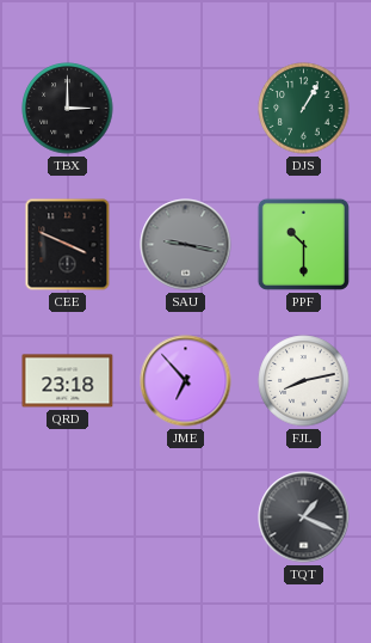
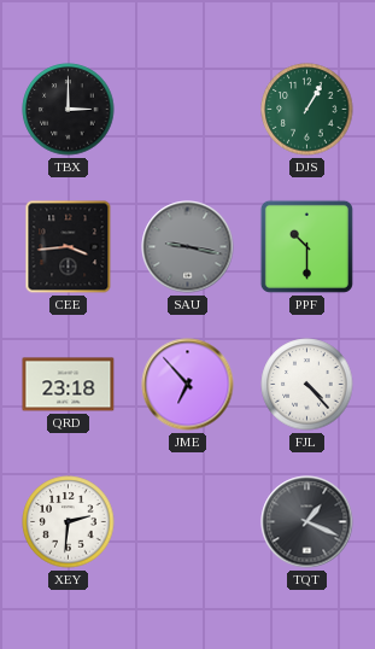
CEE: 3:49 -> 3:44
FJL: 8:13 -> 4:23
XEY: none -> 2:31
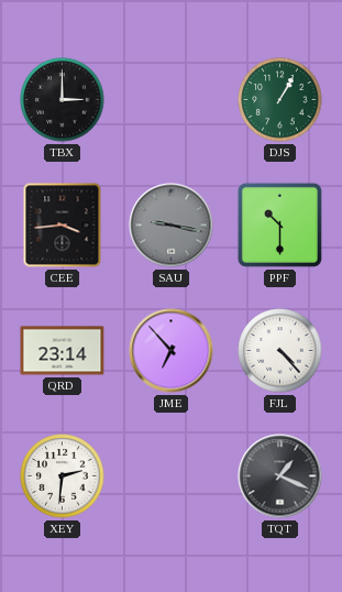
QRD: 23:18 -> 23:14
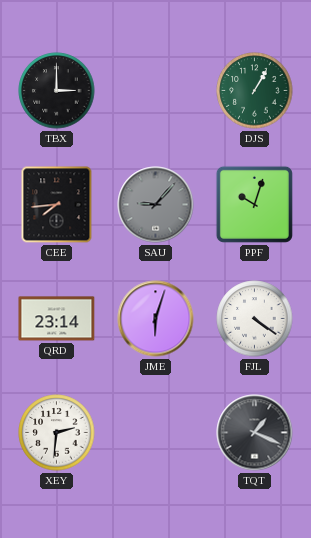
CEE: 3:44 -> 7:44
SAU: 9:17 -> 9:07
PPF: 10:30 -> 10:03
JME: 6:53 -> 6:03
FJL: 4:23 -> 4:21
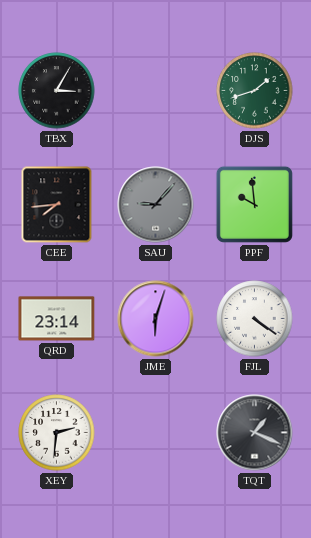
TBX: 3:00 -> 3:05
DJS: 1:05 -> 1:42
PPF: 10:03 -> 9:59
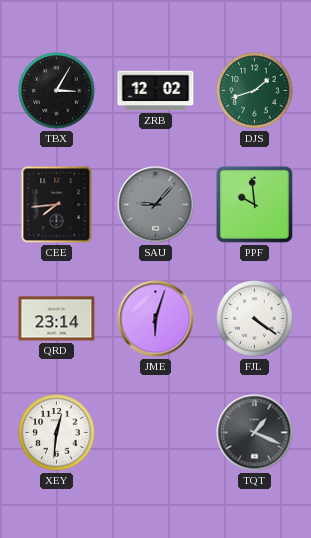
ZRB: none -> 12:02
XEY: 2:31 -> 12:31
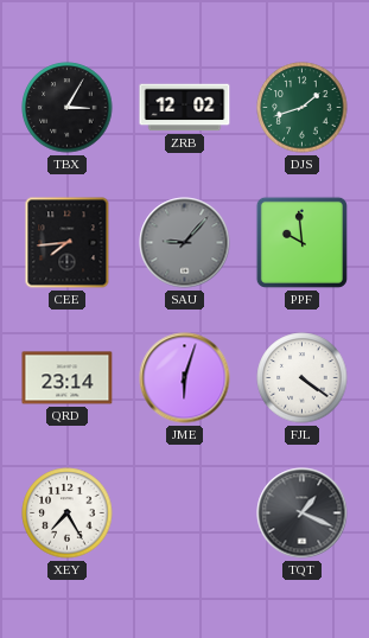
XEY: 12:31 -> 7:25
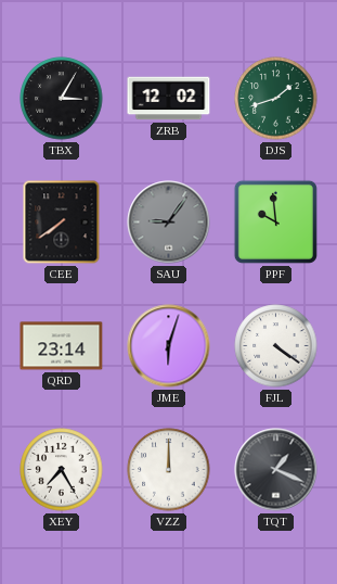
CEE: 7:44 -> 7:39
SAU: 9:07 -> 9:06
VZZ: none -> 12:00
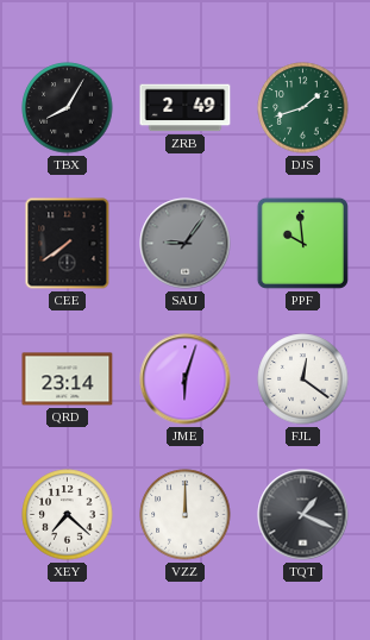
TBX: 3:05 -> 8:05
ZRB: 12:02 -> 2:49
FJL: 4:21 -> 12:21
XEY: 7:25 -> 7:22
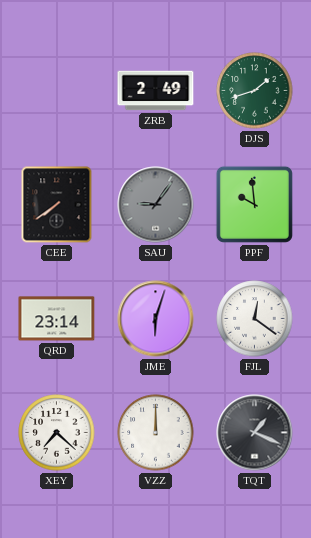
TBX: 8:05 -> none
